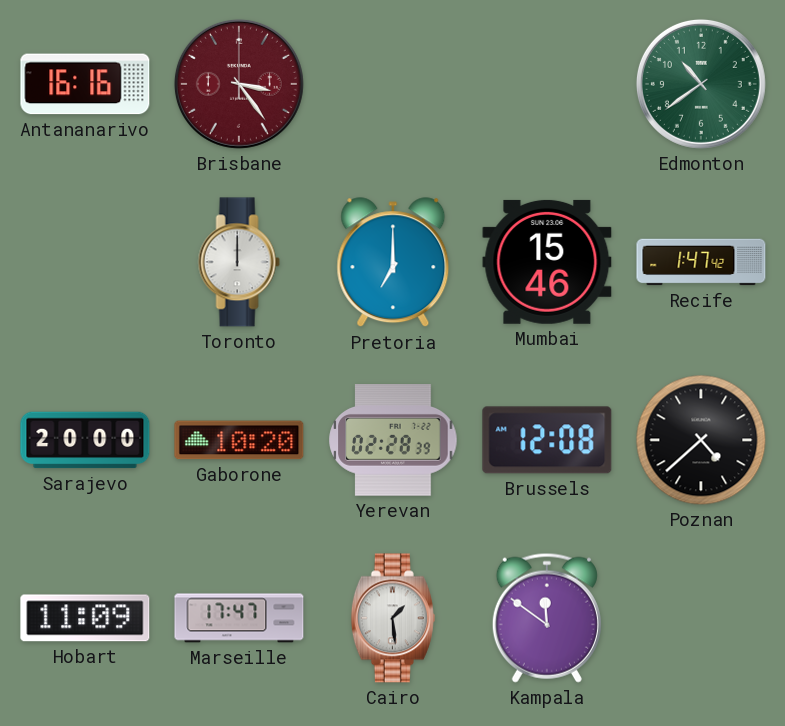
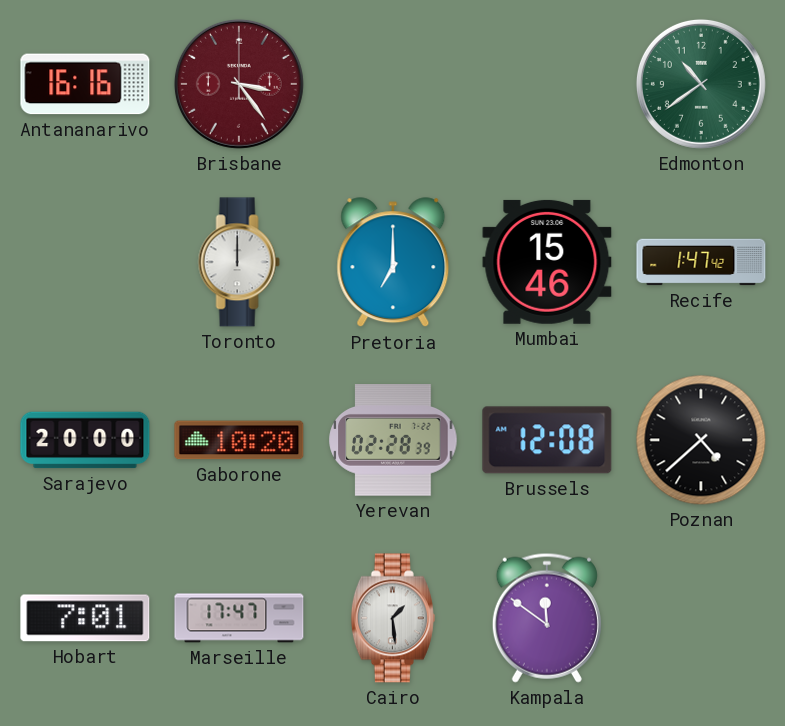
Hobart: 11:09 -> 7:01
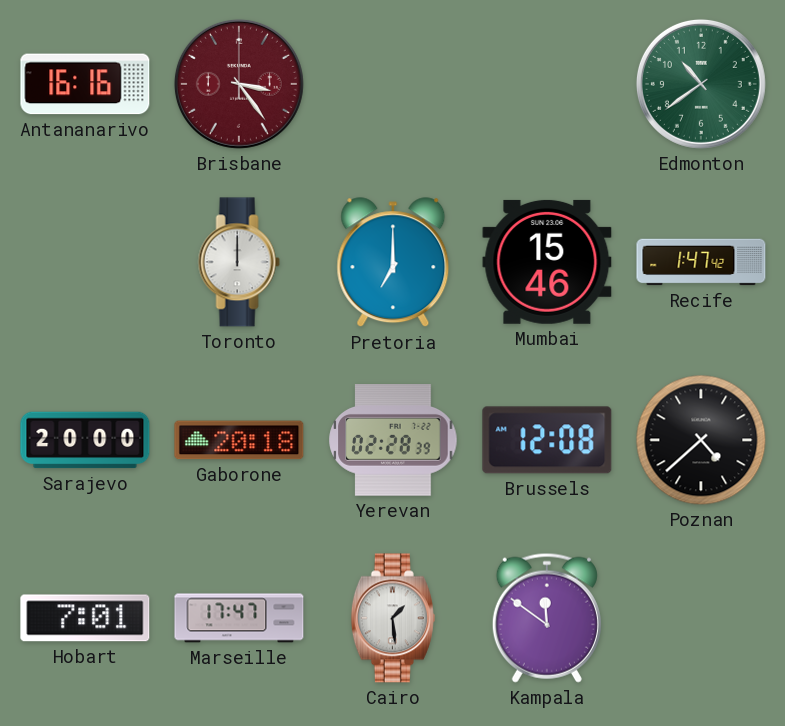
Gaborone: 10:20 -> 20:18
